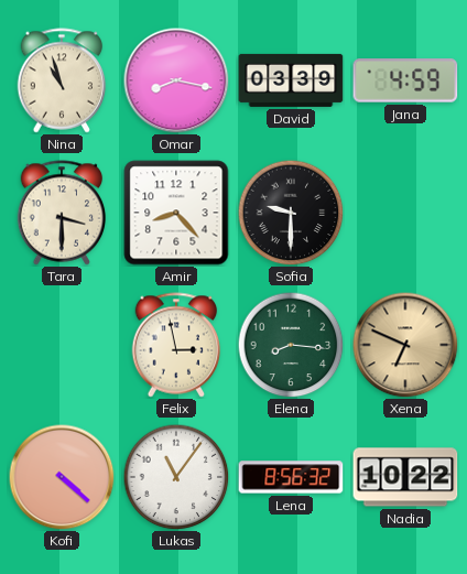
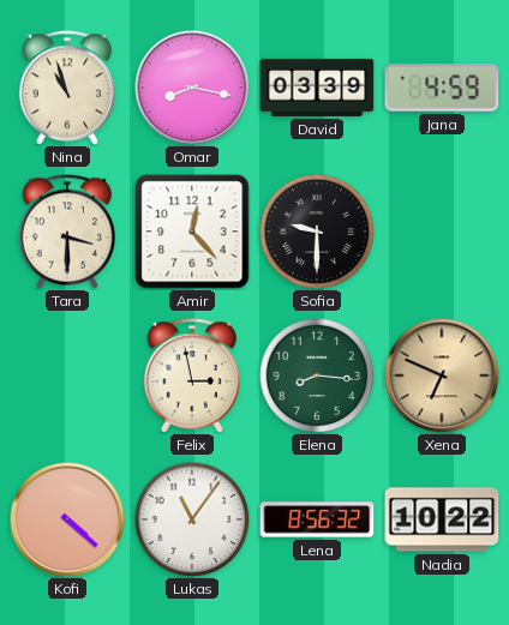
Amir: 8:23 -> 12:23
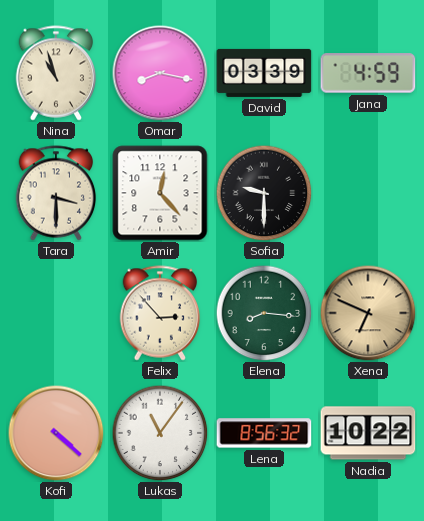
Felix: 2:58 -> 2:53
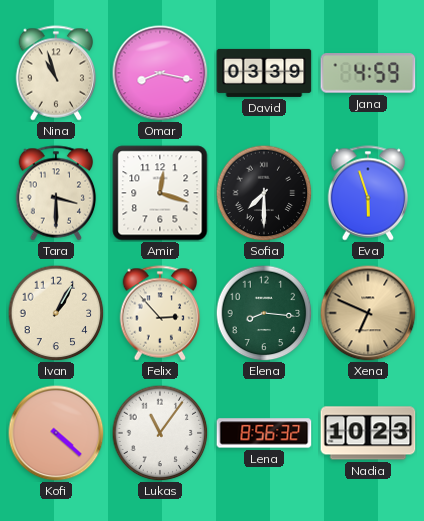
Amir: 12:23 -> 12:18
Sofia: 9:30 -> 7:30
Eva: none -> 5:57
Ivan: none -> 1:05
Nadia: 10:22 -> 10:23
